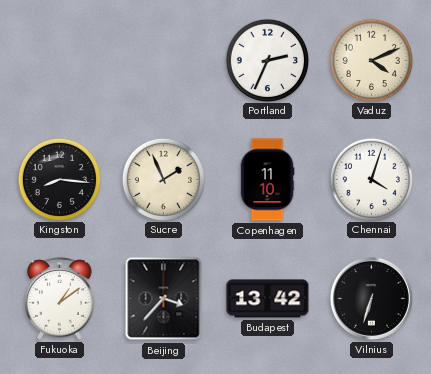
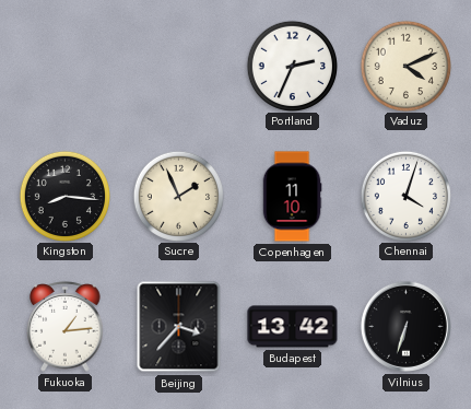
Fukuoka: 1:09 -> 1:14
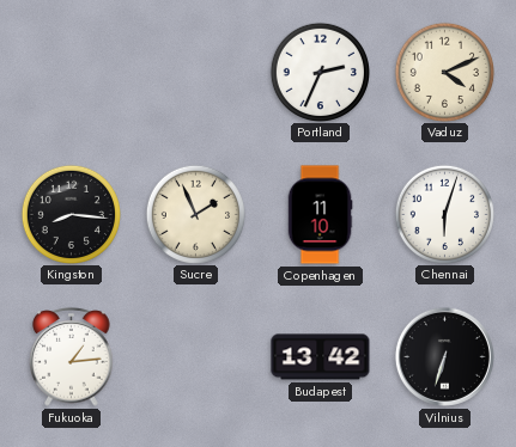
Chennai: 4:03 -> 6:03
Beijing: 3:37 -> none
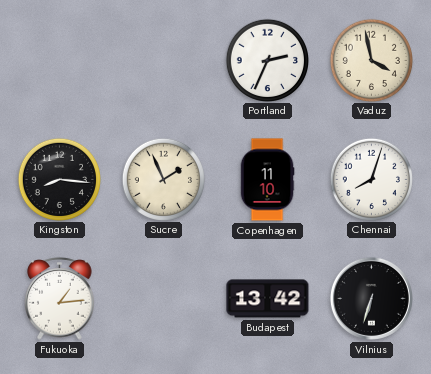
Vaduz: 4:11 -> 3:58
Chennai: 6:03 -> 8:03
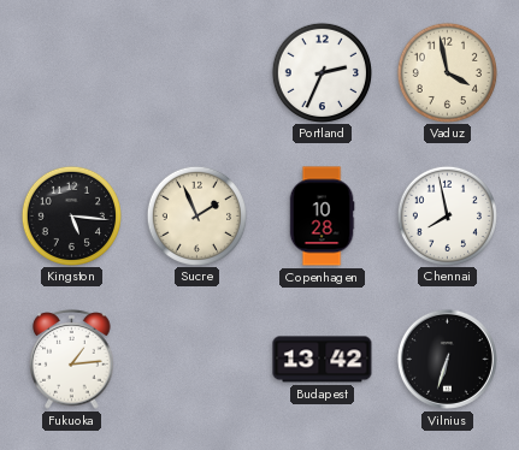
Kingston: 8:16 -> 5:16
Copenhagen: 11:10 -> 10:28
Chennai: 8:03 -> 7:58
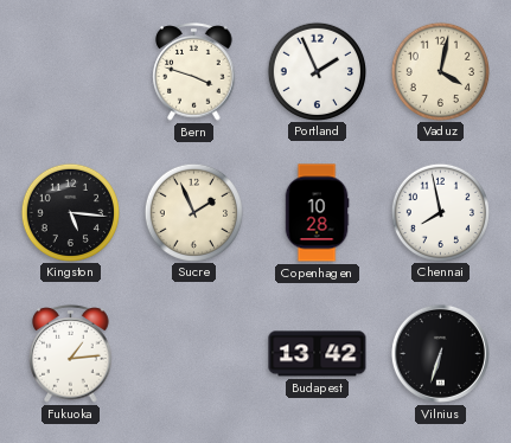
Bern: none -> 3:48
Portland: 2:34 -> 1:56
Vaduz: 3:58 -> 4:02
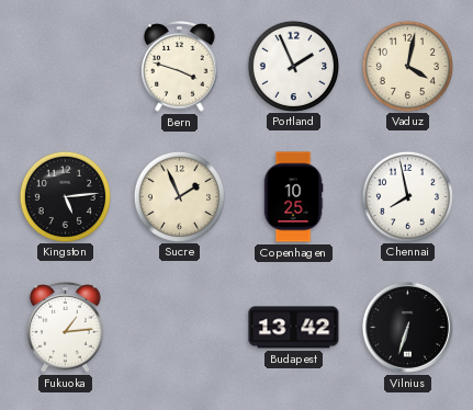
Kingston: 5:16 -> 5:14
Copenhagen: 10:28 -> 10:25
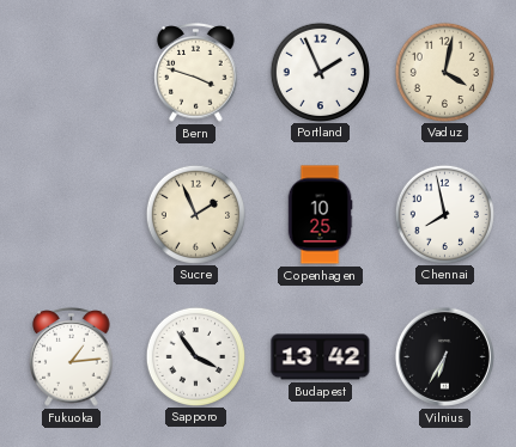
Kingston: 5:14 -> none
Sapporo: none -> 3:54
Vilnius: 6:33 -> 6:35
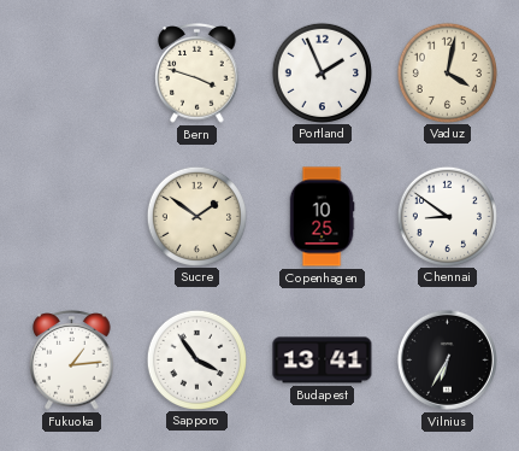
Sucre: 1:56 -> 1:51
Chennai: 7:58 -> 8:51
Budapest: 13:42 -> 13:41
